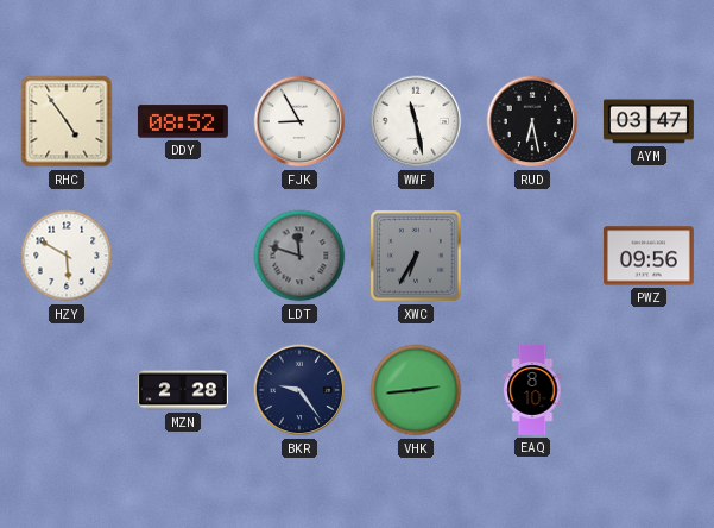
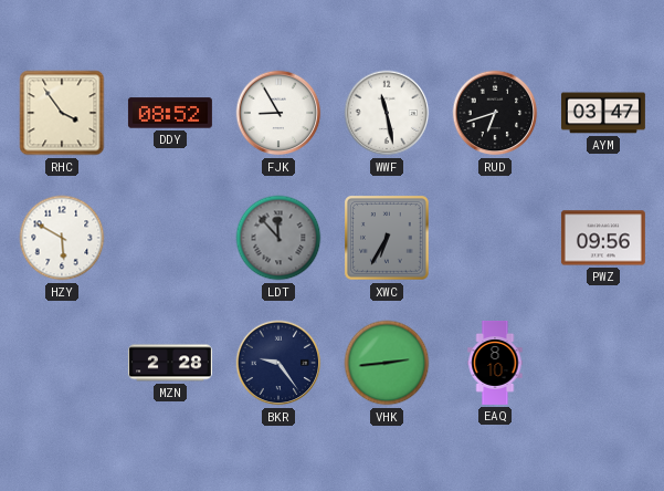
RHC: 4:54 -> 3:54
RUD: 6:28 -> 6:42
LDT: 11:48 -> 11:53
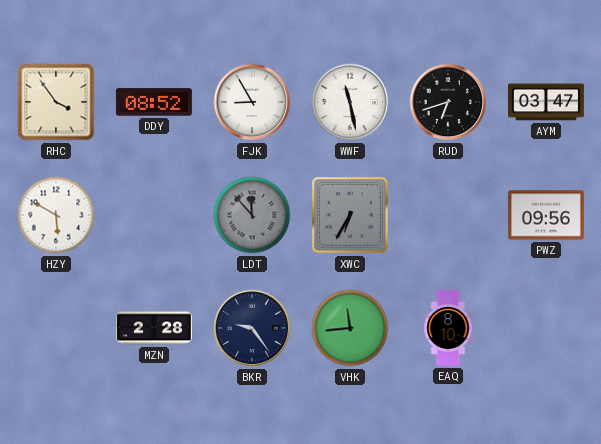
VHK: 2:44 -> 11:44
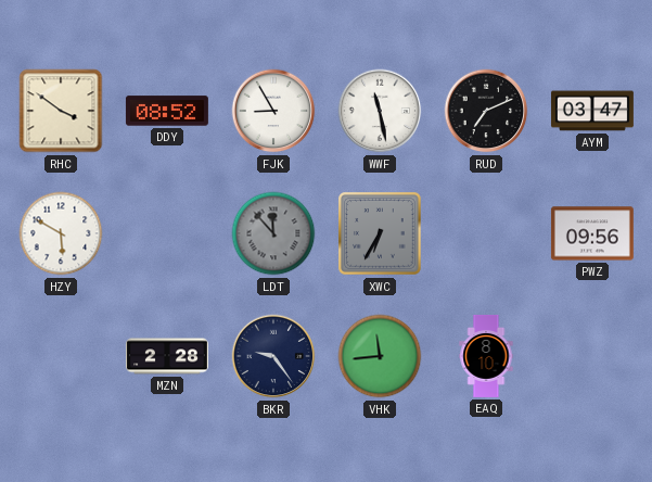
RHC: 3:54 -> 3:51
RUD: 6:42 -> 7:11
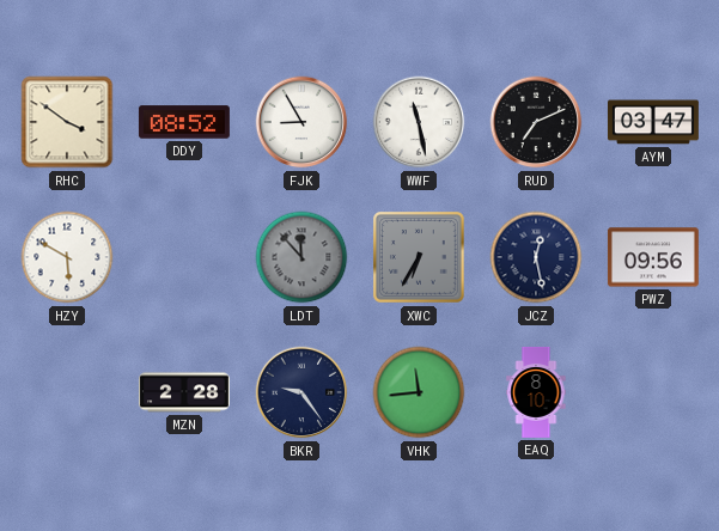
JCZ: none -> 12:28
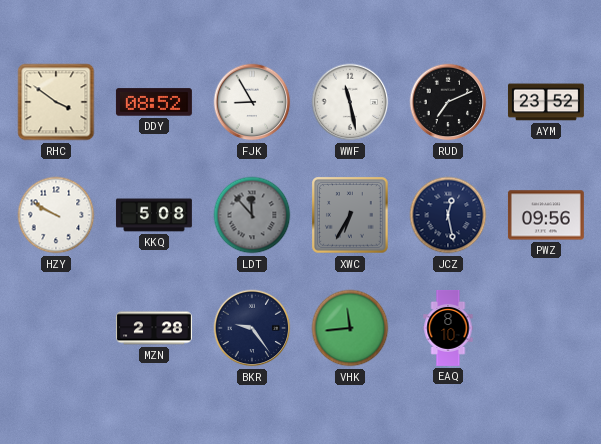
AYM: 03:47 -> 23:52
HZY: 5:50 -> 9:50
KKQ: none -> 5:08
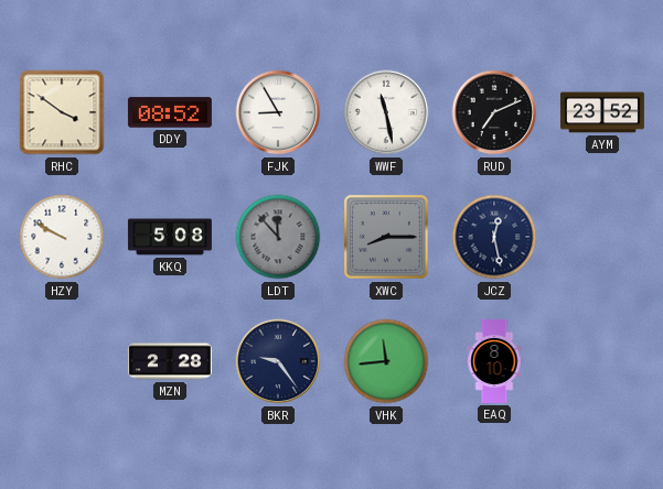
XWC: 6:35 -> 8:15
PWZ: 09:56 -> none
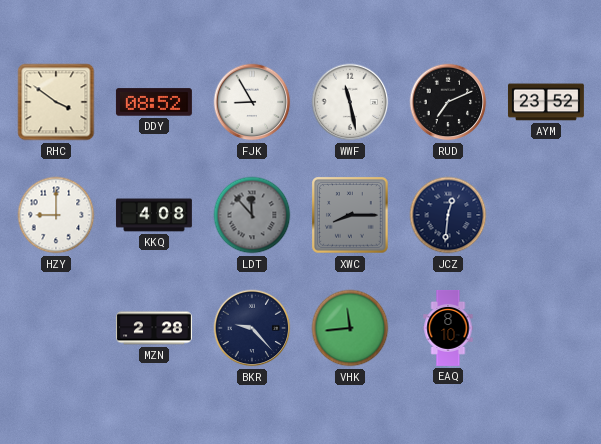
HZY: 9:50 -> 9:00
KKQ: 5:08 -> 4:08
JCZ: 12:28 -> 12:31
BKR: 9:24 -> 9:23
